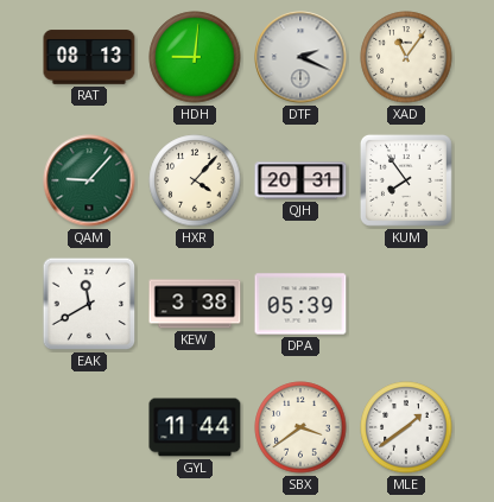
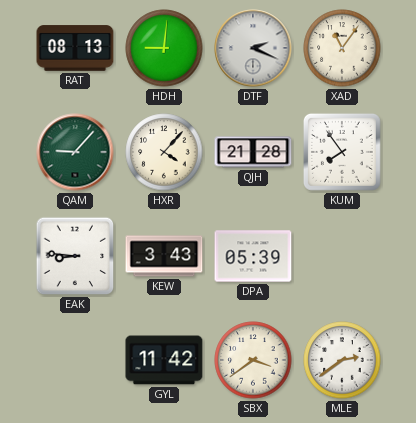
QJH: 20:31 -> 21:28
EAK: 11:40 -> 8:46
KEW: 3:38 -> 3:43
GYL: 11:44 -> 11:42
MLE: 1:39 -> 2:39
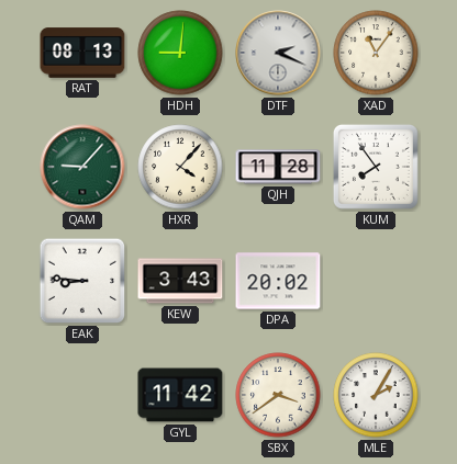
QJH: 21:28 -> 11:28
DPA: 05:39 -> 20:02
MLE: 2:39 -> 2:05
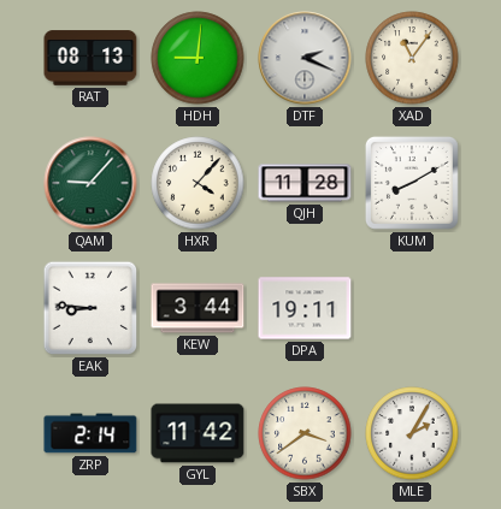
KUM: 7:54 -> 8:10
KEW: 3:43 -> 3:44
DPA: 20:02 -> 19:11
ZRP: none -> 2:14
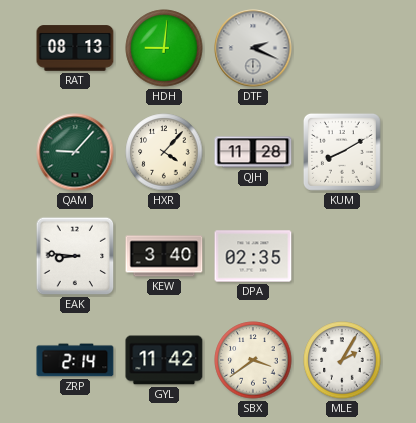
XAD: 11:06 -> none
KEW: 3:44 -> 3:40
DPA: 19:11 -> 02:35
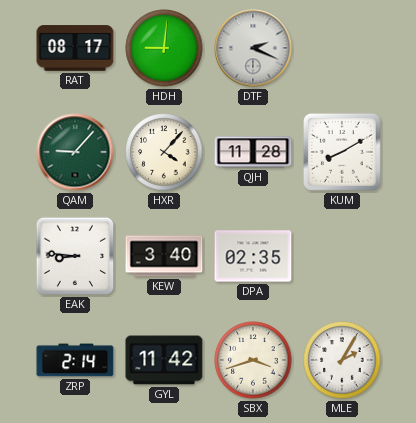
RAT: 08:13 -> 08:17
SBX: 3:39 -> 3:42
